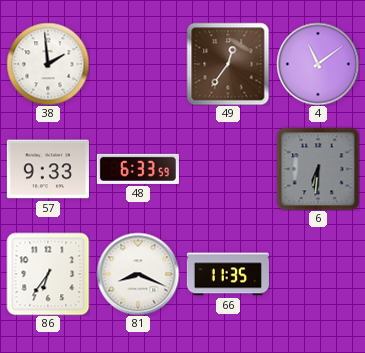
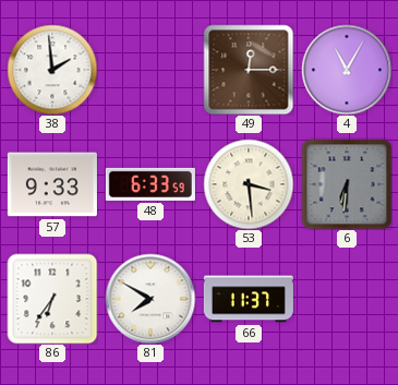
49: 12:36 -> 12:15
4: 11:09 -> 11:05
53: none -> 3:29
81: 8:19 -> 7:50
66: 11:35 -> 11:37
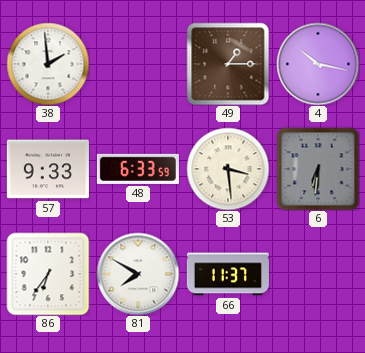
49: 12:15 -> 1:15
4: 11:05 -> 10:17
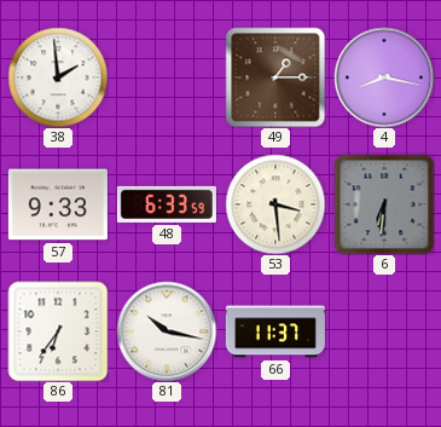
4: 10:17 -> 8:17
81: 7:50 -> 10:17
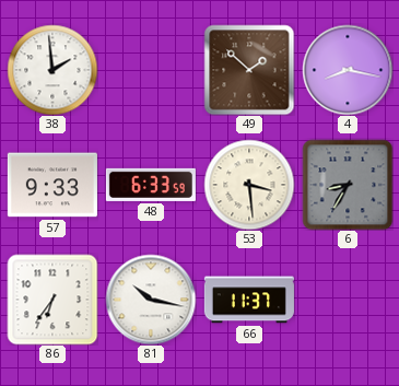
49: 1:15 -> 1:52
6: 6:31 -> 8:35
